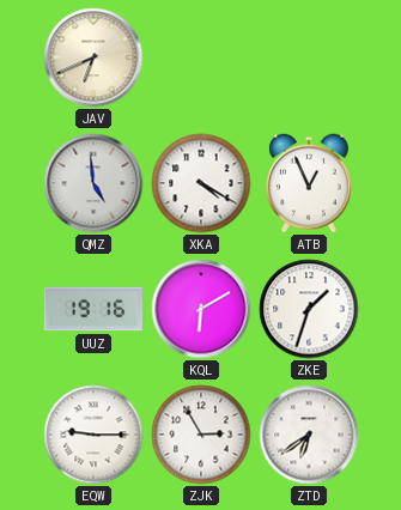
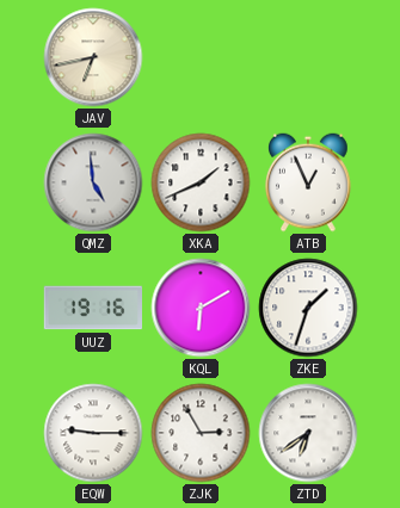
JAV: 6:41 -> 6:43
XKA: 4:20 -> 1:41
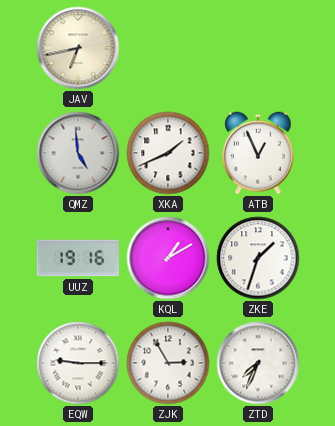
KQL: 6:10 -> 1:10
ZTD: 6:39 -> 7:34
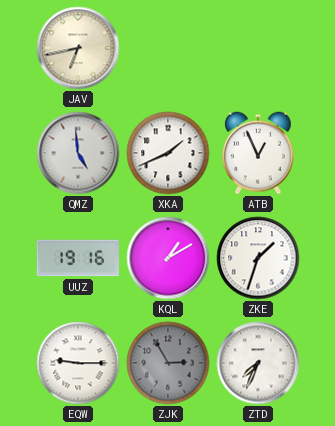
ZJK dial: white -> grey
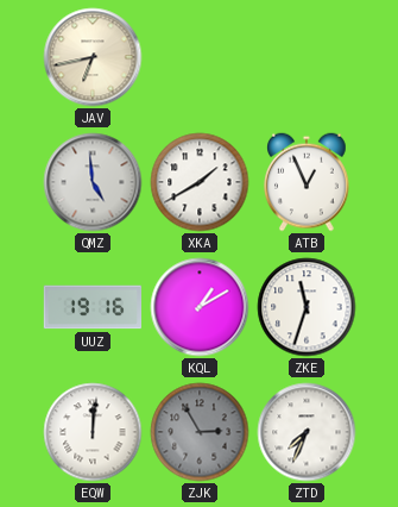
XKA: 1:41 -> 1:40
ZKE: 1:33 -> 11:33
EQW: 9:15 -> 12:01
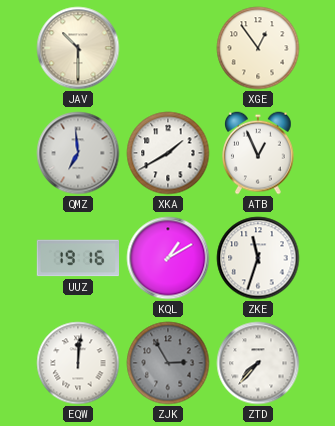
JAV: 6:43 -> 10:30
XGE: none -> 12:54
QMZ: 4:59 -> 6:59
ZTD: 7:34 -> 7:37
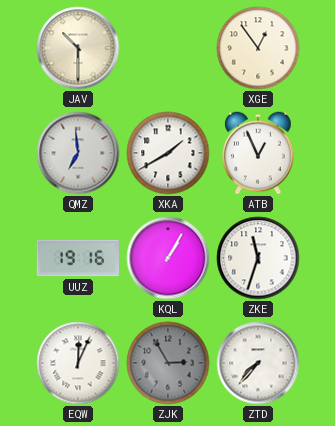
KQL: 1:10 -> 1:05
EQW: 12:01 -> 12:04
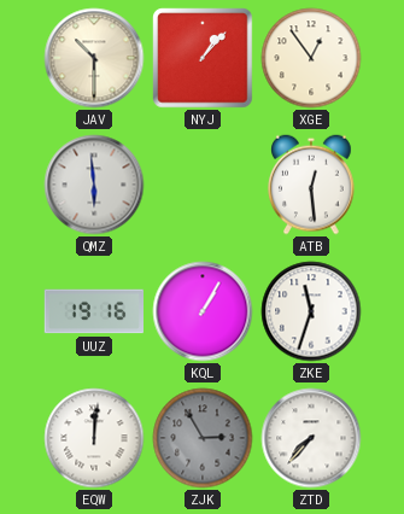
NYJ: none -> 1:07
QMZ: 6:59 -> 5:59
XKA: 1:40 -> none
ATB: 12:56 -> 12:29
EQW: 12:04 -> 12:01
